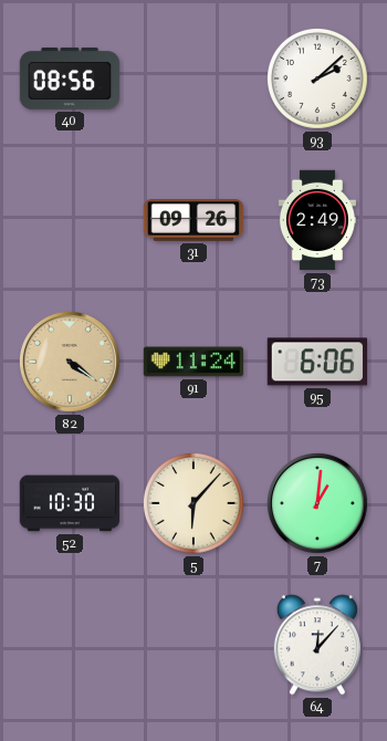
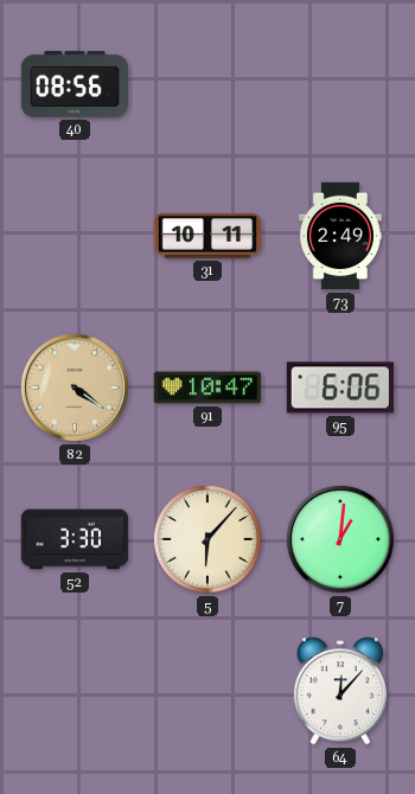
93: 2:08 -> none
31: 09:26 -> 10:11
91: 11:24 -> 10:47
52: 10:30 -> 3:30
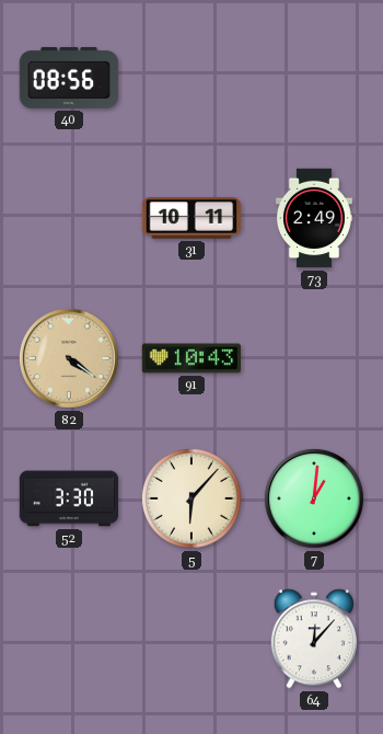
91: 10:47 -> 10:43
95: 6:06 -> none
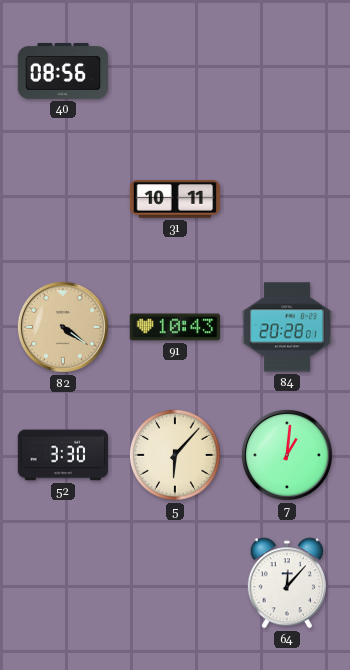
73: 2:49 -> none
84: none -> 20:28
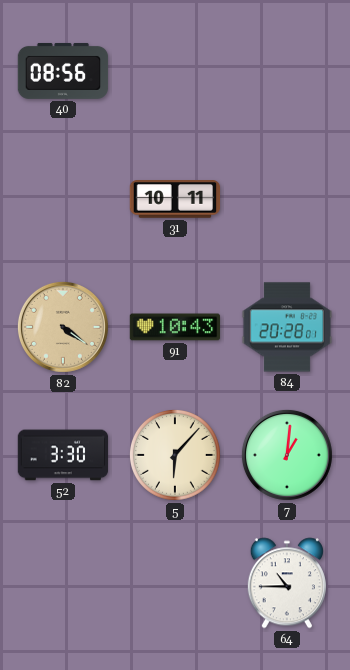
64: 12:07 -> 10:45
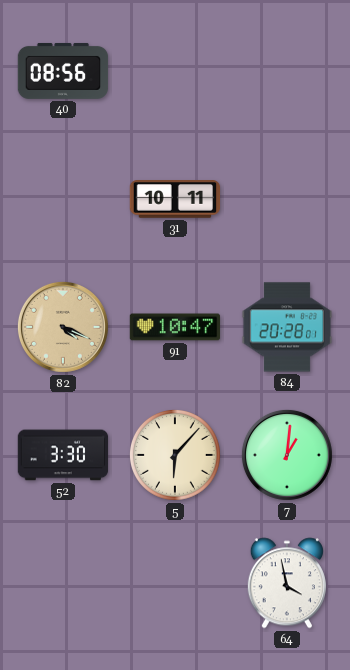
82: 4:21 -> 4:19
91: 10:43 -> 10:47
64: 10:45 -> 3:58
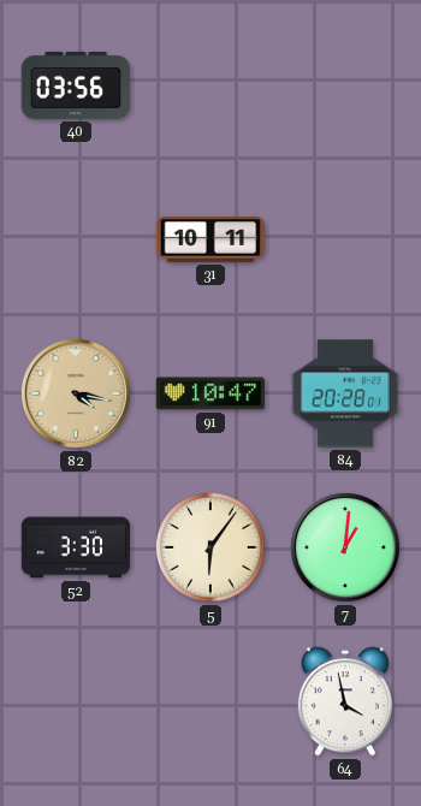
40: 08:56 -> 03:56
82: 4:19 -> 4:17
5: 6:07 -> 6:06
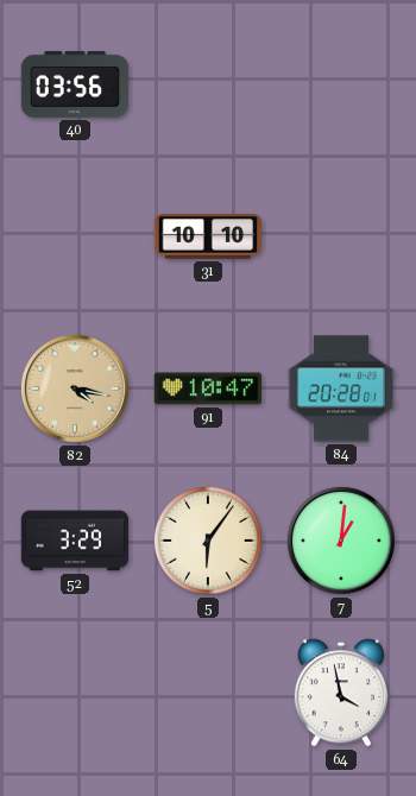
31: 10:11 -> 10:10
52: 3:30 -> 3:29
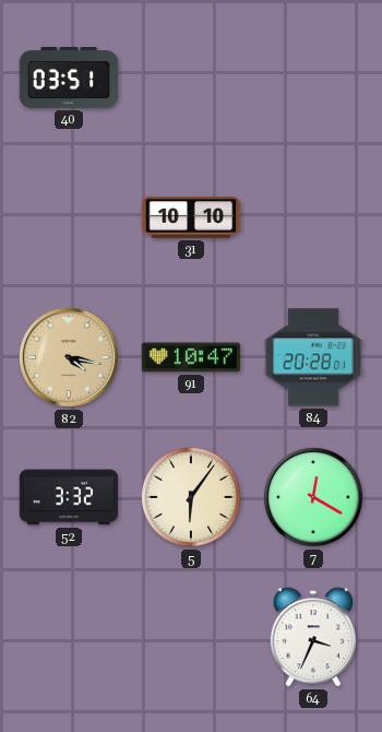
40: 03:56 -> 03:51
52: 3:29 -> 3:32
7: 1:01 -> 12:20
64: 3:58 -> 3:34
